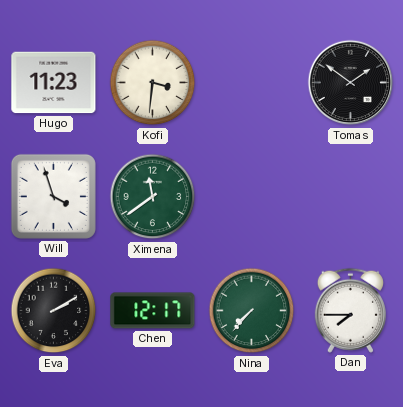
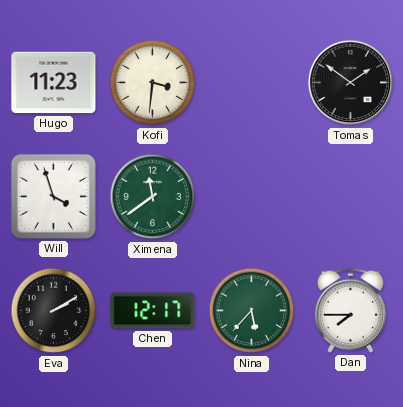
Nina: 7:37 -> 5:37
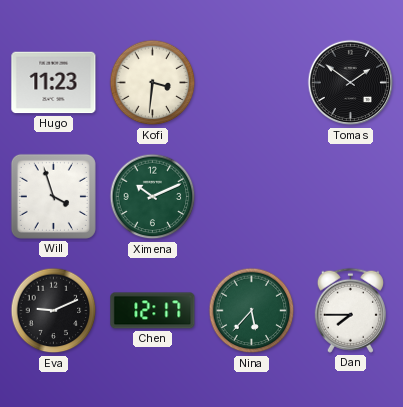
Ximena: 11:39 -> 10:11
Eva: 2:10 -> 9:11
